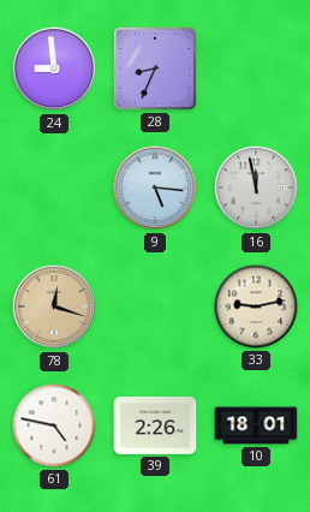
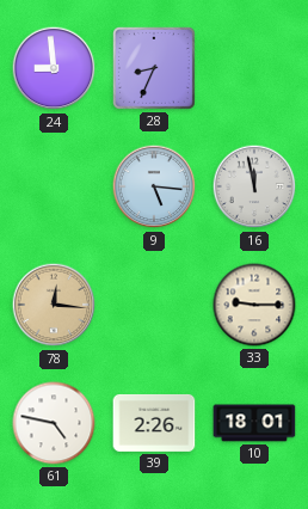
78: 12:18 -> 12:16
33: 9:13 -> 9:15
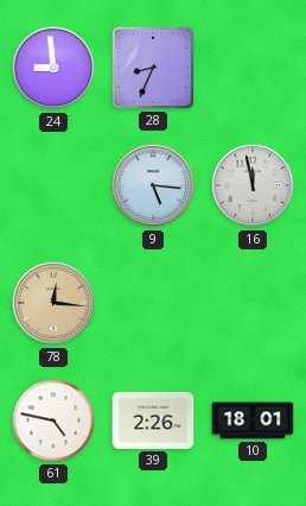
33: 9:15 -> none
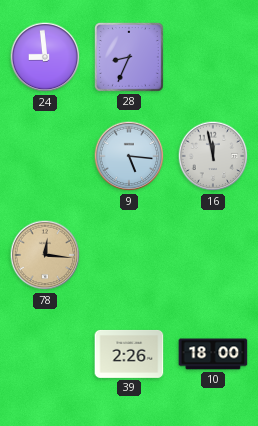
61: 4:47 -> none
10: 18:01 -> 18:00
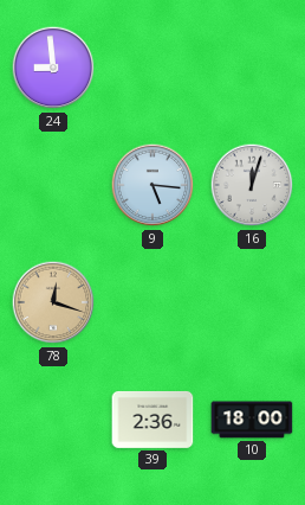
28: 8:34 -> none
16: 11:58 -> 12:03
78: 12:16 -> 12:18
39: 2:26 -> 2:36
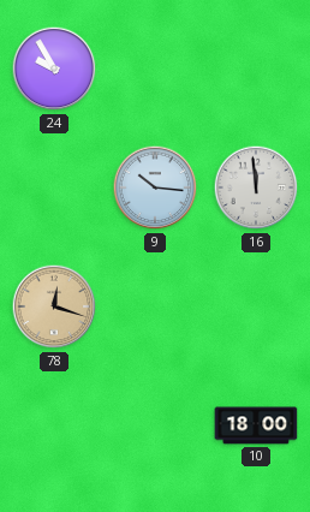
24: 8:59 -> 9:55
9: 5:16 -> 10:16
16: 12:03 -> 11:59
39: 2:36 -> none
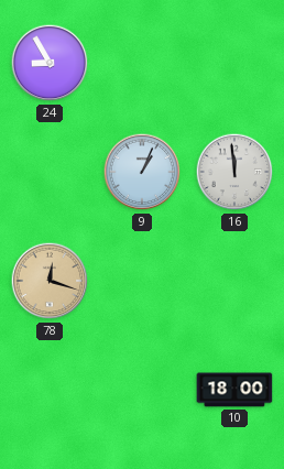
24: 9:55 -> 8:55
9: 10:16 -> 1:04
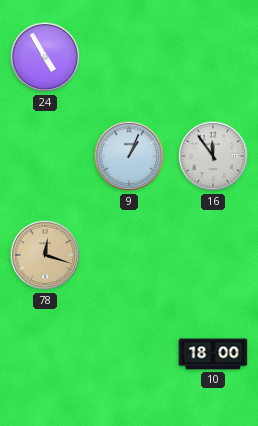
24: 8:55 -> 4:55
16: 11:59 -> 11:54
